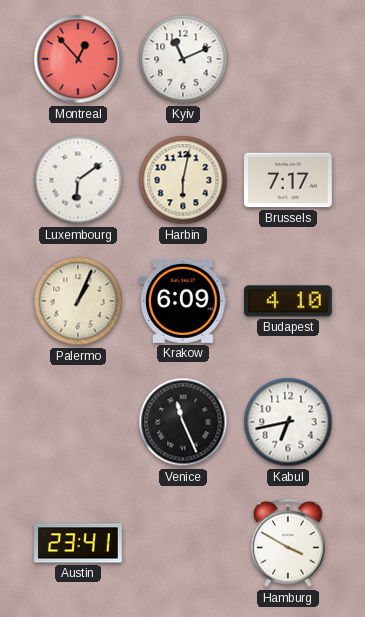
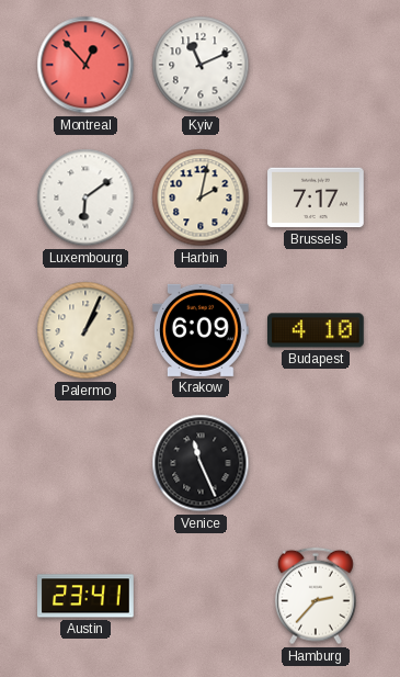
Harbin: 6:02 -> 2:02
Kabul: 6:43 -> none
Hamburg: 3:50 -> 2:37
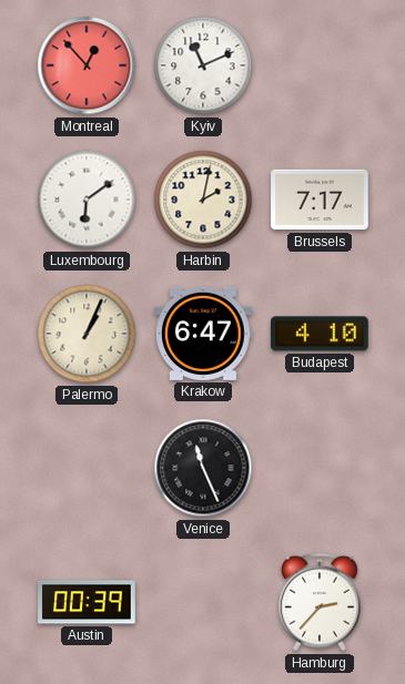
Krakow: 6:09 -> 6:47
Austin: 23:41 -> 00:39
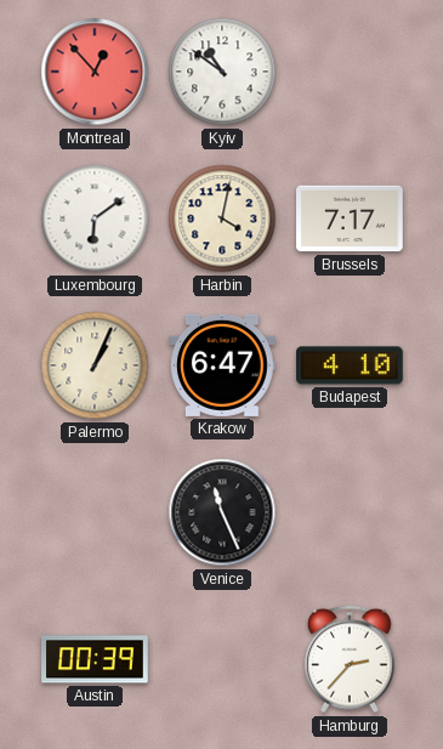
Kyiv: 11:11 -> 10:51
Harbin: 2:02 -> 4:02
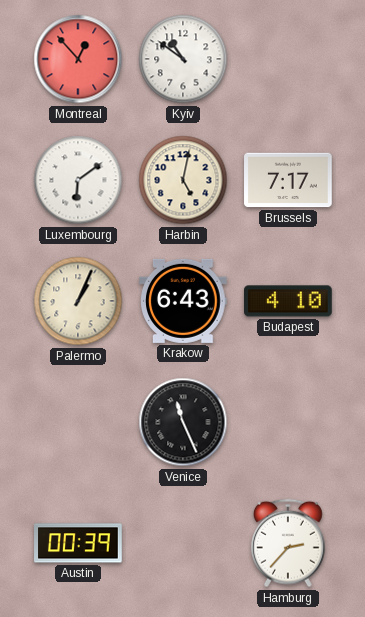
Harbin: 4:02 -> 5:02
Krakow: 6:47 -> 6:43
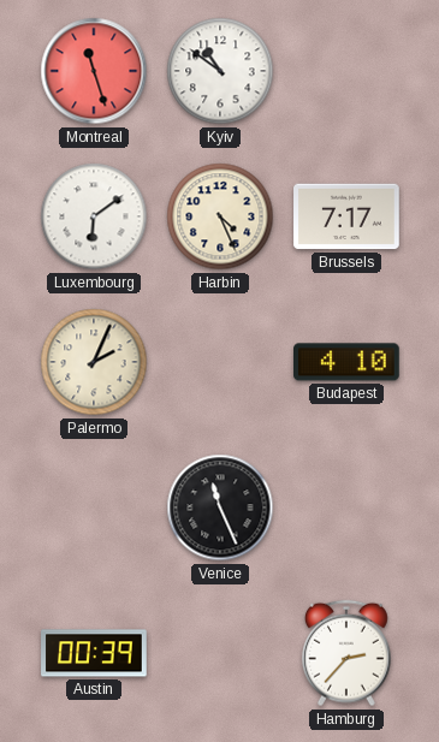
Montreal: 12:53 -> 11:27
Harbin: 5:02 -> 4:26
Palermo: 1:04 -> 2:04
Krakow: 6:43 -> none
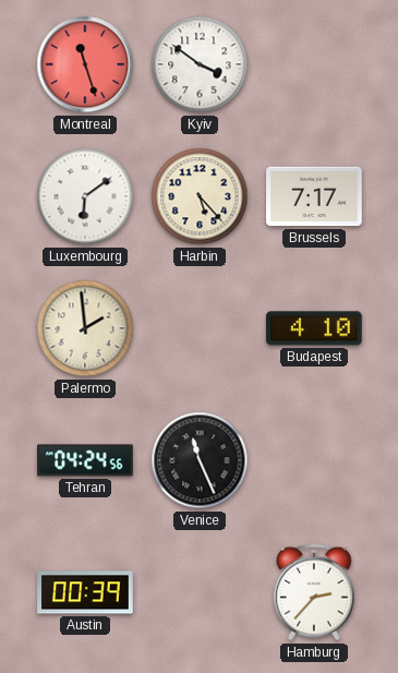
Kyiv: 10:51 -> 3:51
Harbin: 4:26 -> 5:23
Palermo: 2:04 -> 1:59
Tehran: none -> 04:24
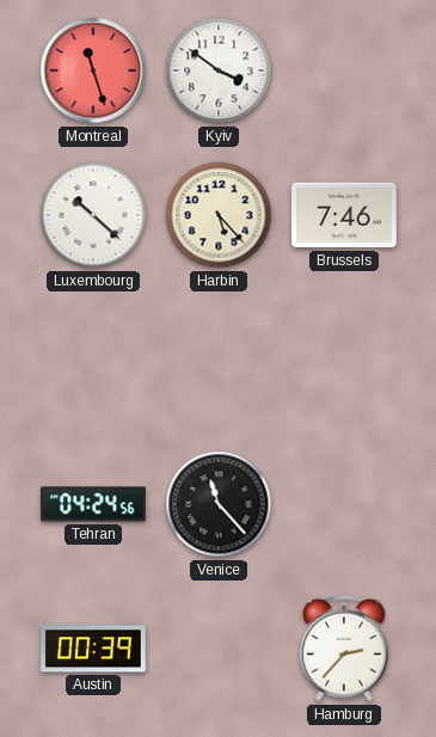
Luxembourg: 6:09 -> 10:22
Brussels: 7:17 -> 7:46
Palermo: 1:59 -> none
Budapest: 4:10 -> none
Venice: 11:26 -> 11:23
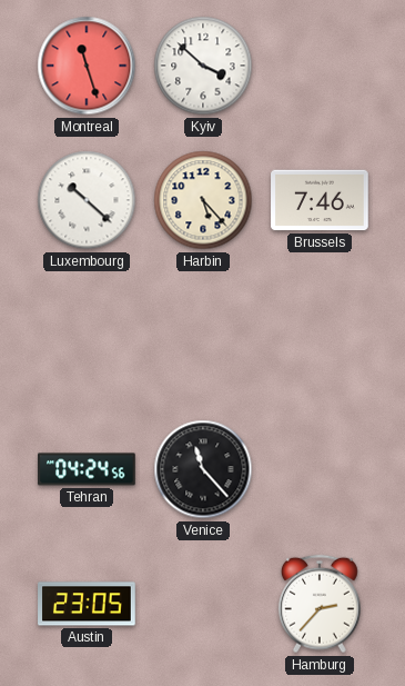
Kyiv: 3:51 -> 3:52
Austin: 00:39 -> 23:05
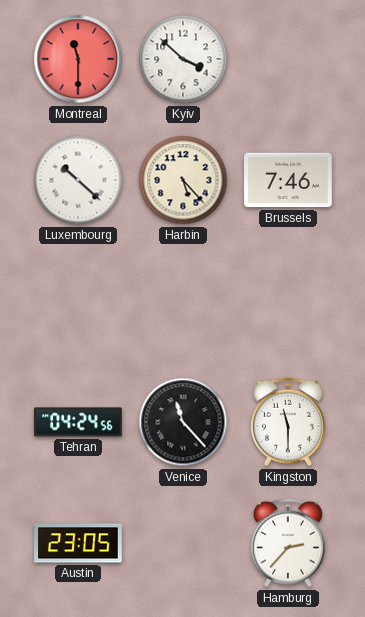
Montreal: 11:27 -> 11:30
Kingston: none -> 11:30
